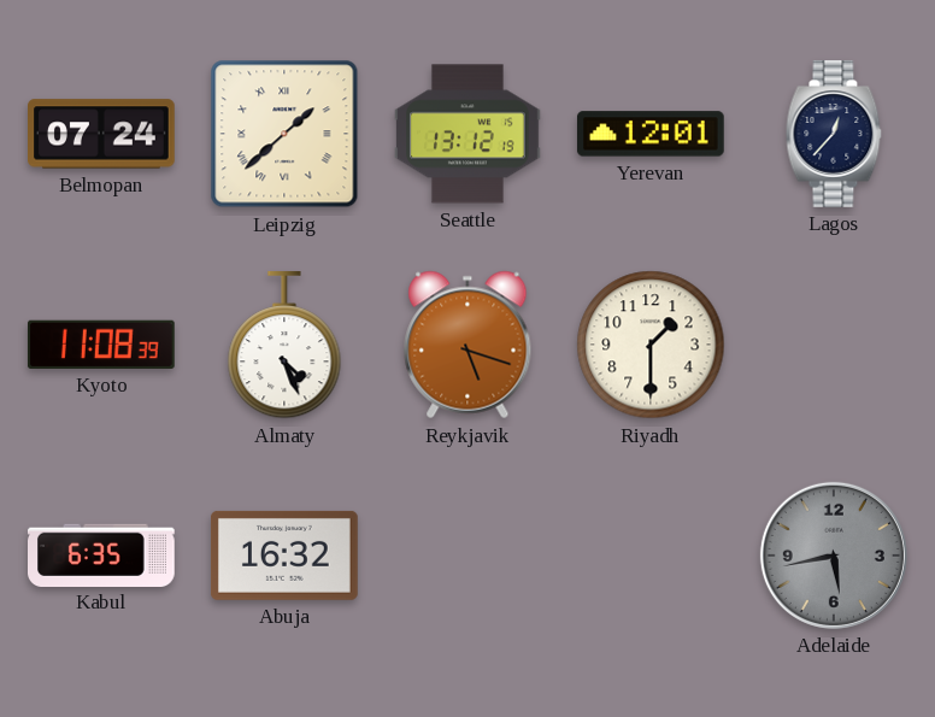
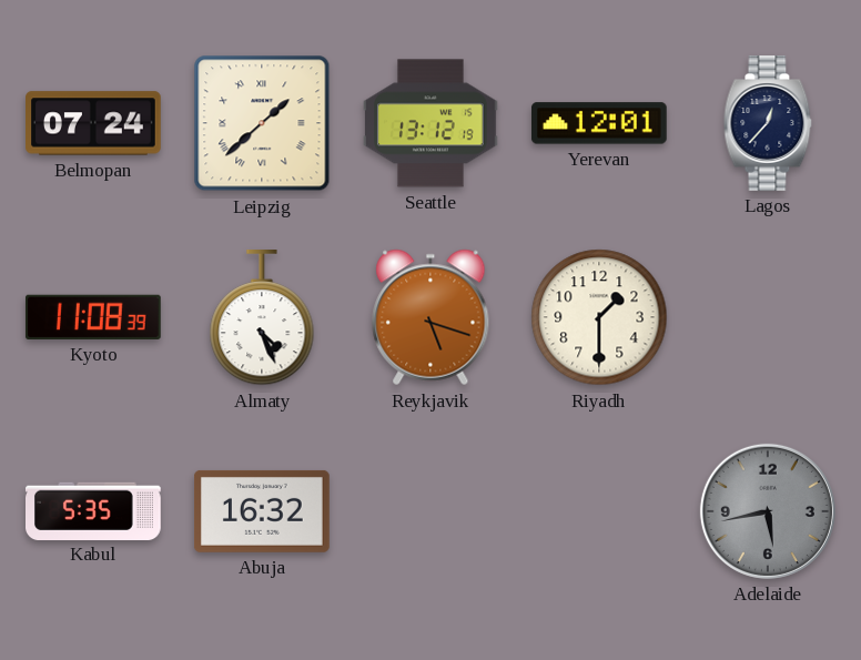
Kabul: 6:35 -> 5:35
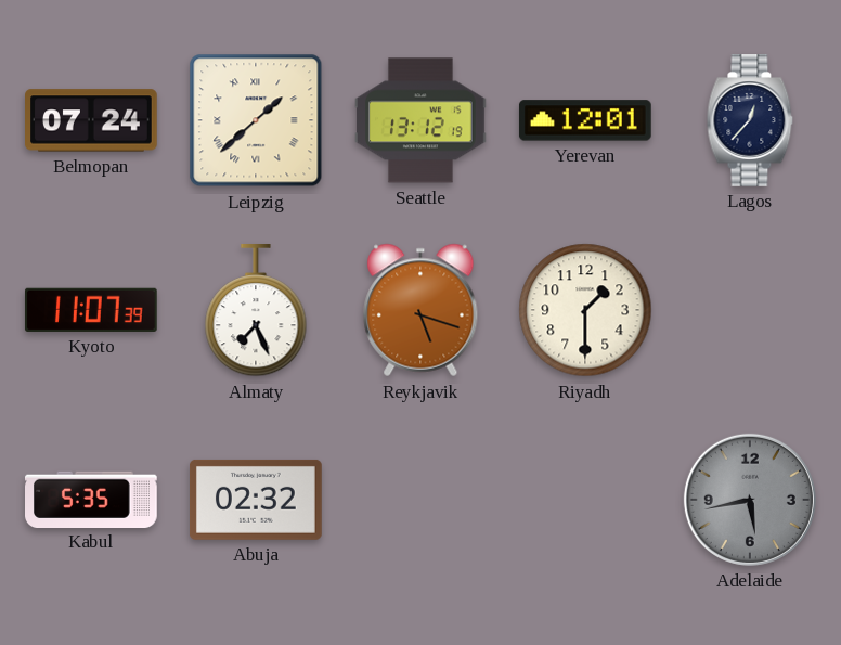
Kyoto: 11:08 -> 11:07
Almaty: 4:26 -> 7:26
Abuja: 16:32 -> 02:32
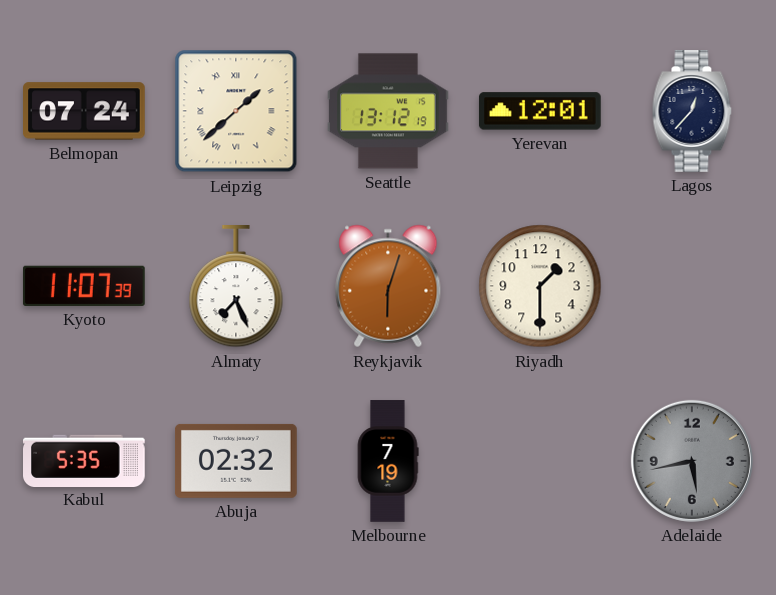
Reykjavik: 5:18 -> 6:03
Melbourne: none -> 7:19
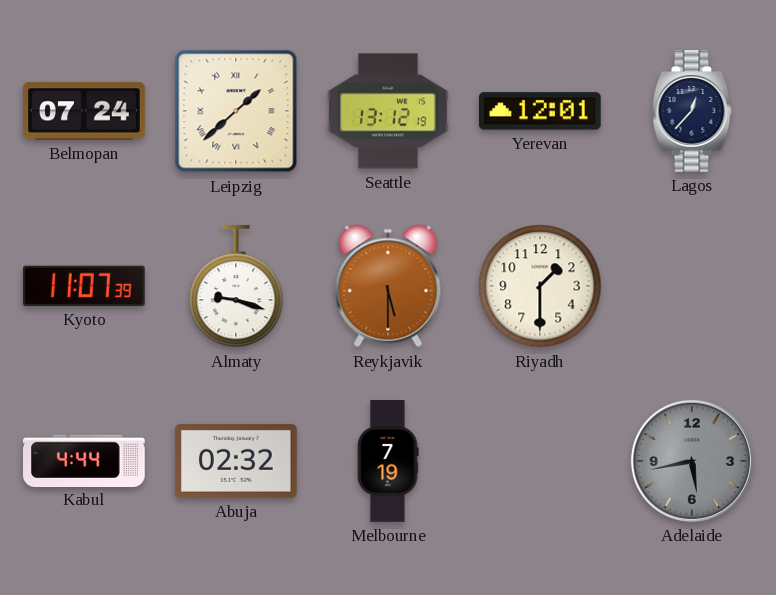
Almaty: 7:26 -> 9:18
Reykjavik: 6:03 -> 5:30
Kabul: 5:35 -> 4:44
